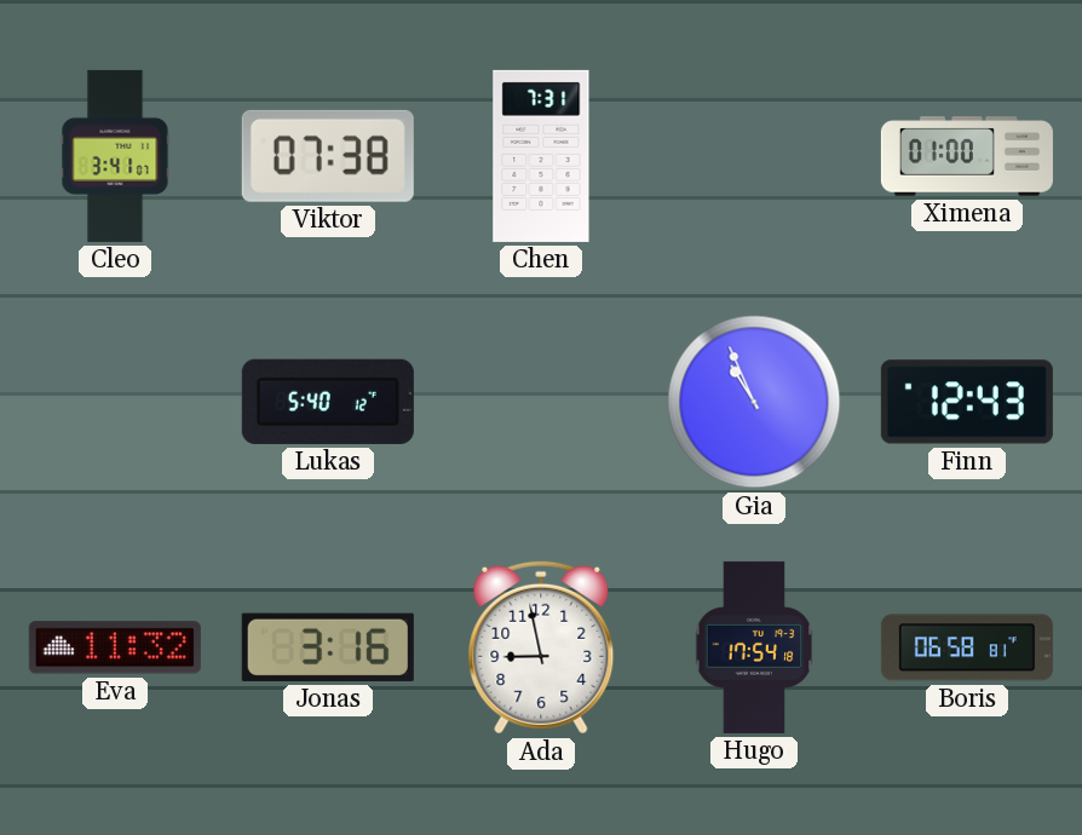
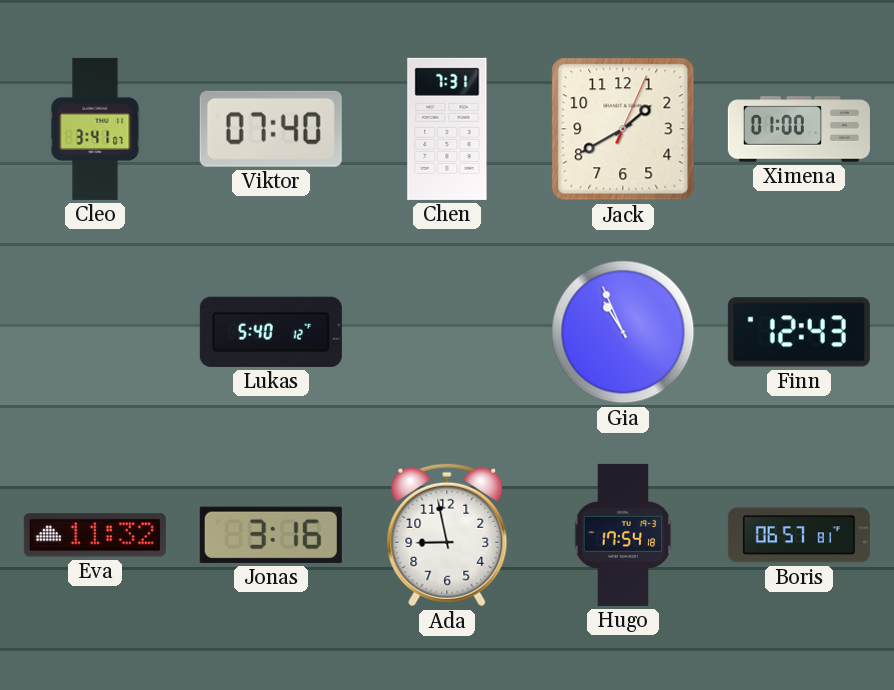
Viktor: 07:38 -> 07:40
Jack: none -> 1:40
Boris: 06:58 -> 06:57
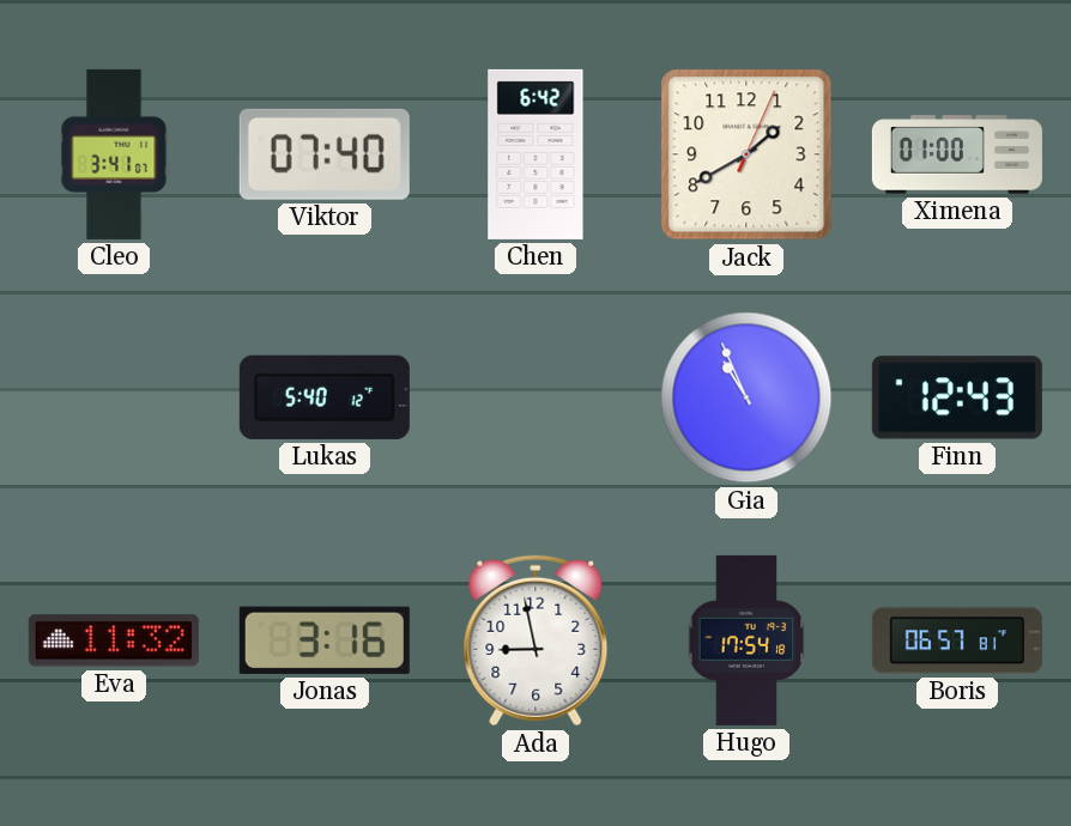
Chen: 7:31 -> 6:42
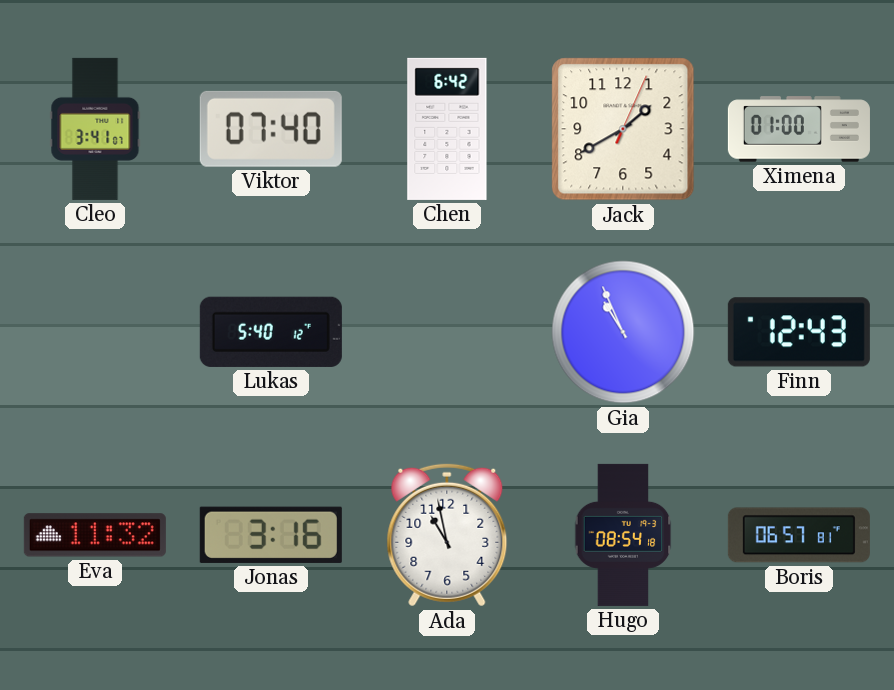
Ada: 8:58 -> 10:58
Hugo: 17:54 -> 08:54
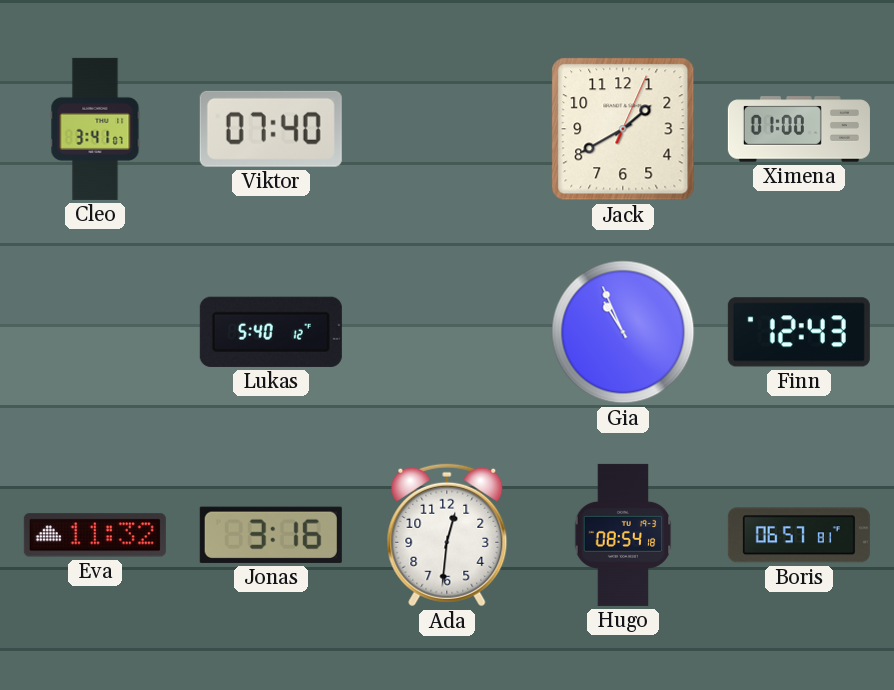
Chen: 6:42 -> none
Ada: 10:58 -> 12:31
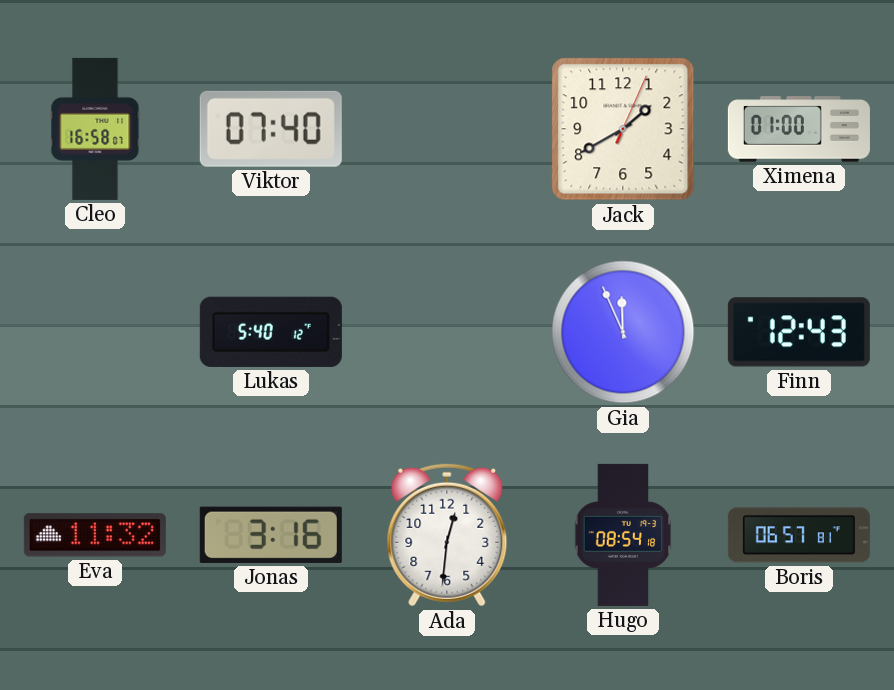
Cleo: 3:41 -> 16:58
Gia: 10:56 -> 11:56
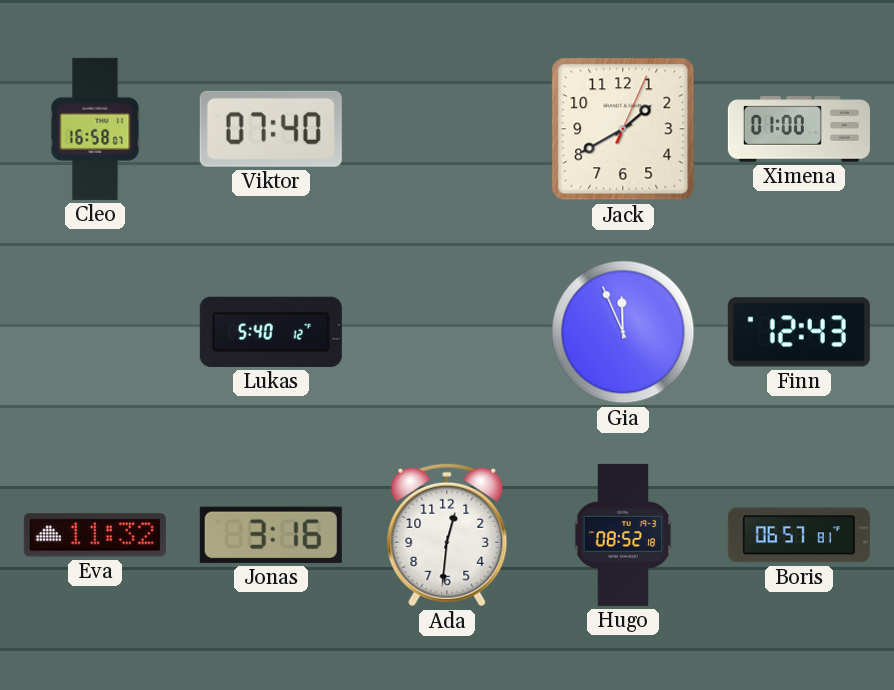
Hugo: 08:54 -> 08:52
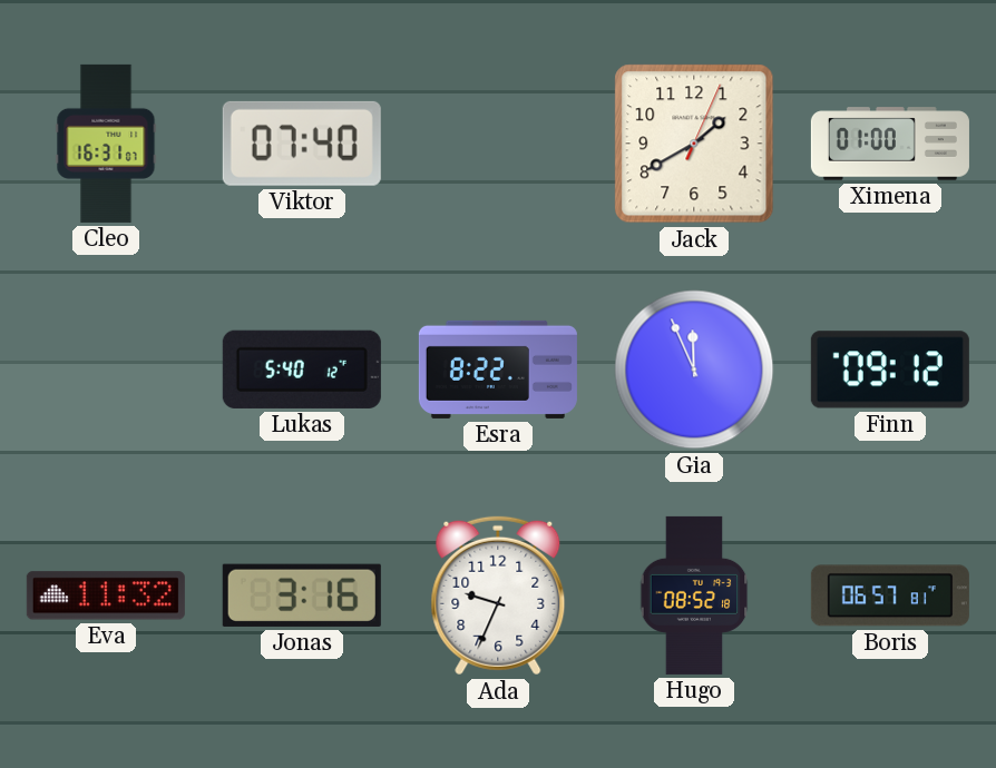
Cleo: 16:58 -> 16:31
Esra: none -> 8:22
Finn: 12:43 -> 09:12
Ada: 12:31 -> 9:34
